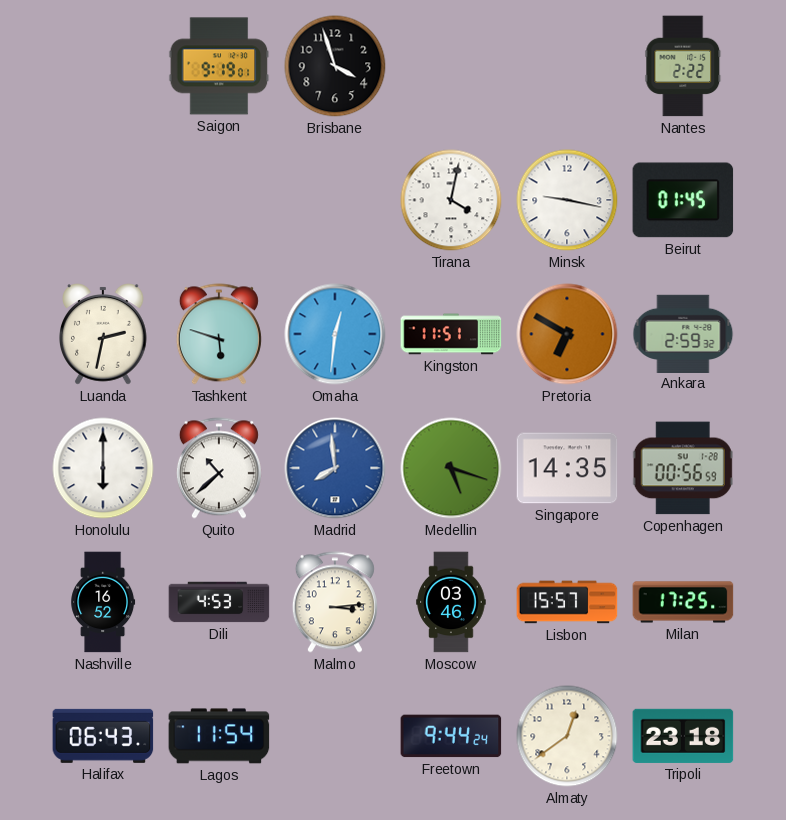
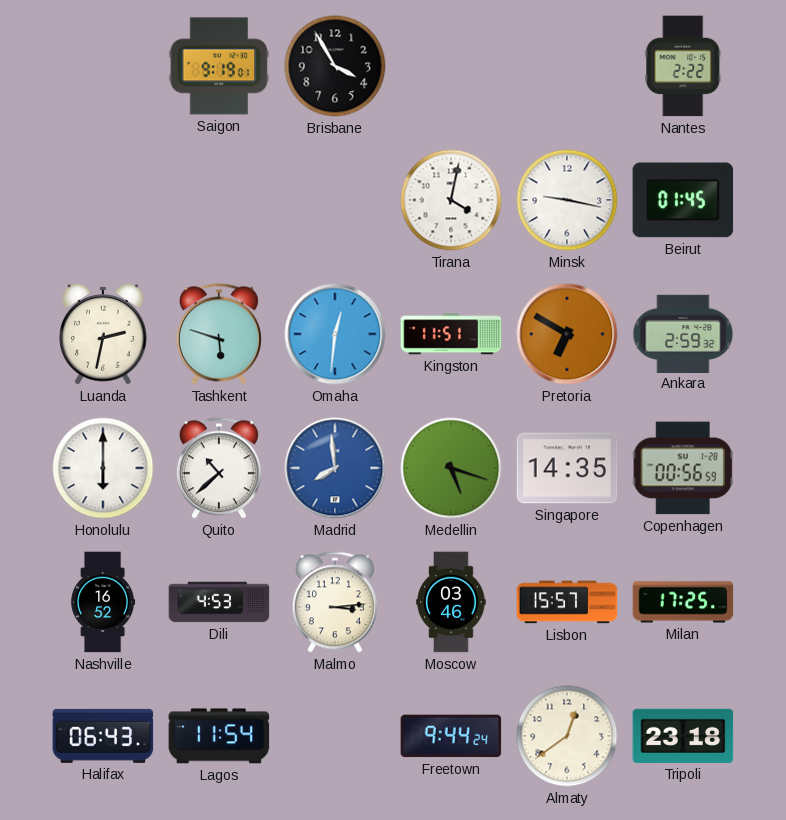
Brisbane: 3:57 -> 3:55
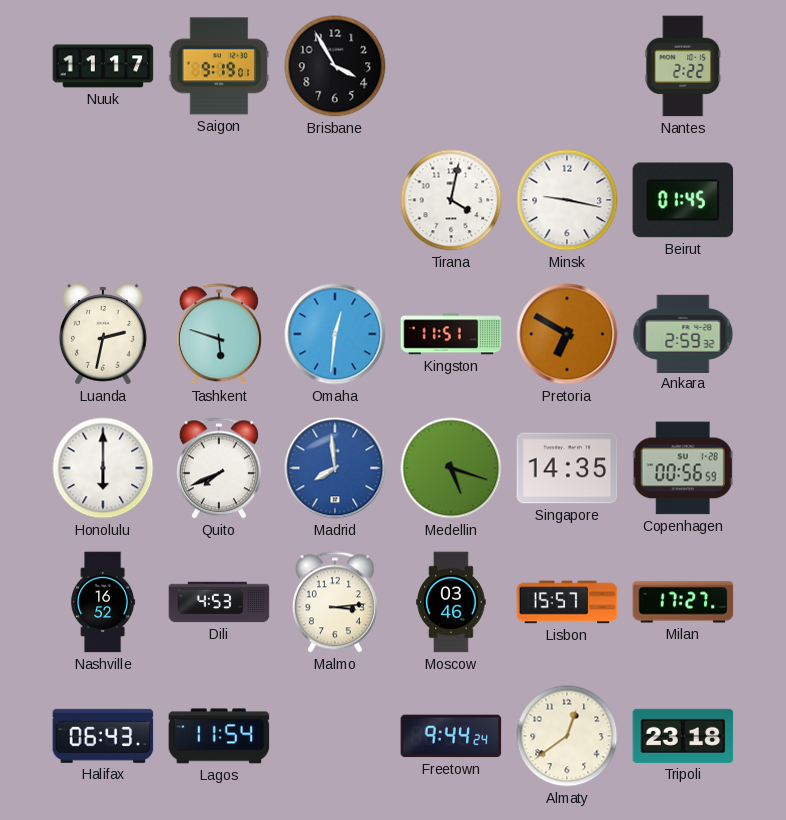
Nuuk: none -> 11:17
Quito: 10:38 -> 7:41
Milan: 17:25 -> 17:27
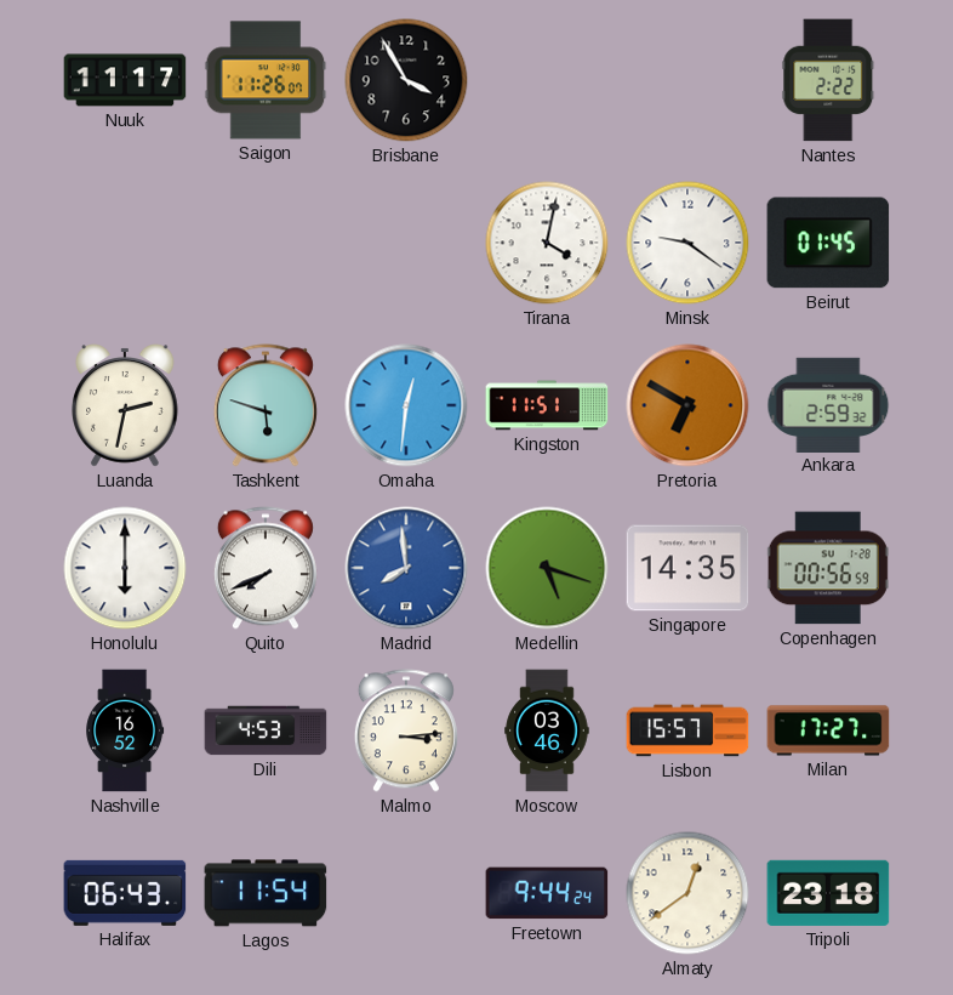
Saigon: 9:19 -> 11:26
Minsk: 9:17 -> 9:21
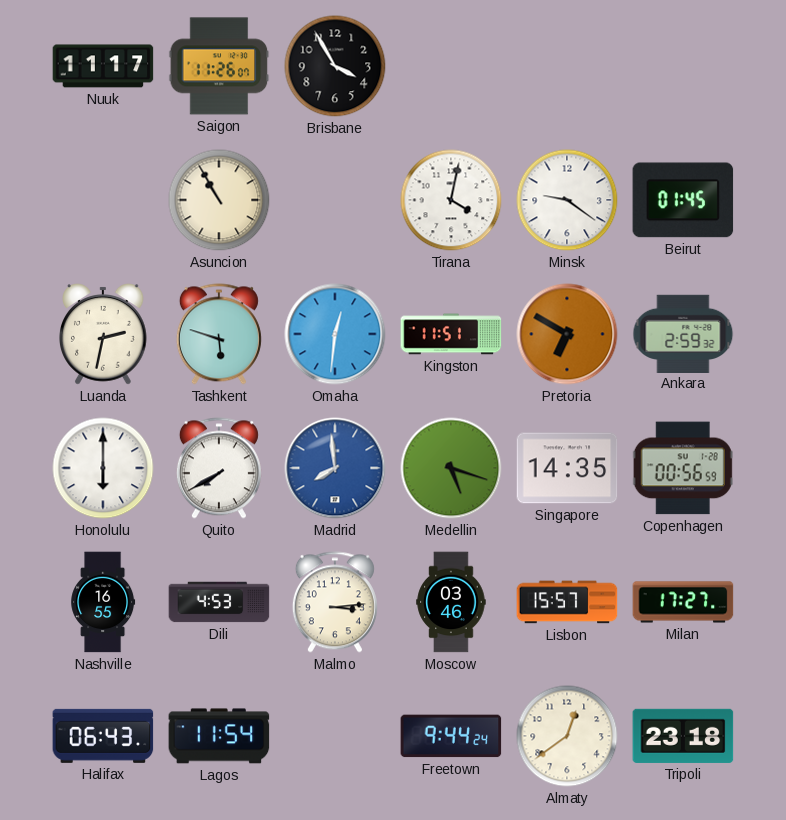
Nantes: 2:22 -> none
Asuncion: none -> 10:55
Quito: 7:41 -> 7:40
Nashville: 16:52 -> 16:55
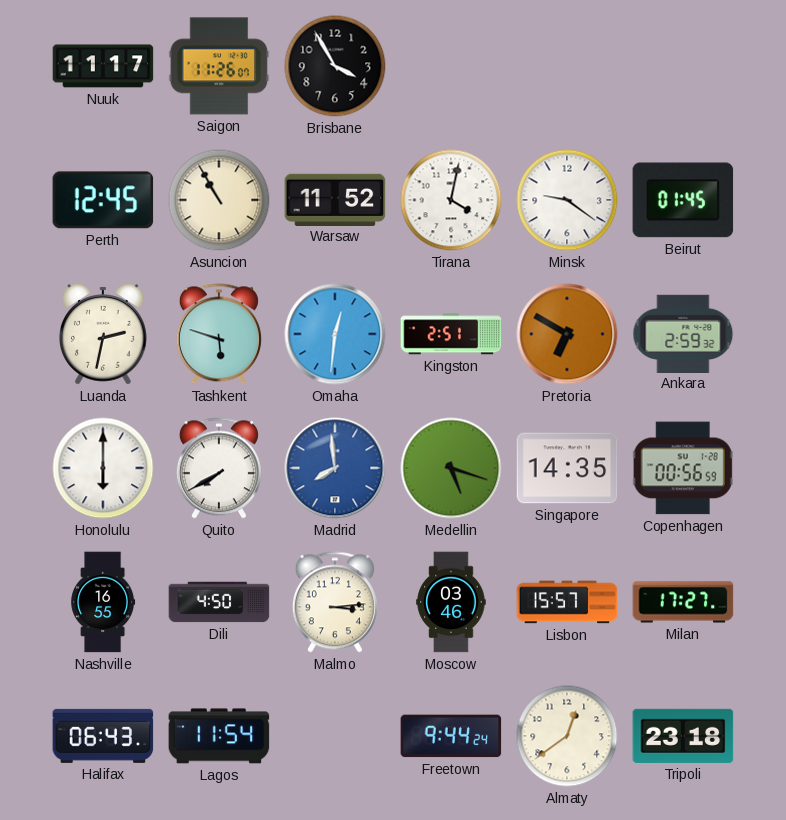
Perth: none -> 12:45
Warsaw: none -> 11:52
Kingston: 11:51 -> 2:51
Dili: 4:53 -> 4:50
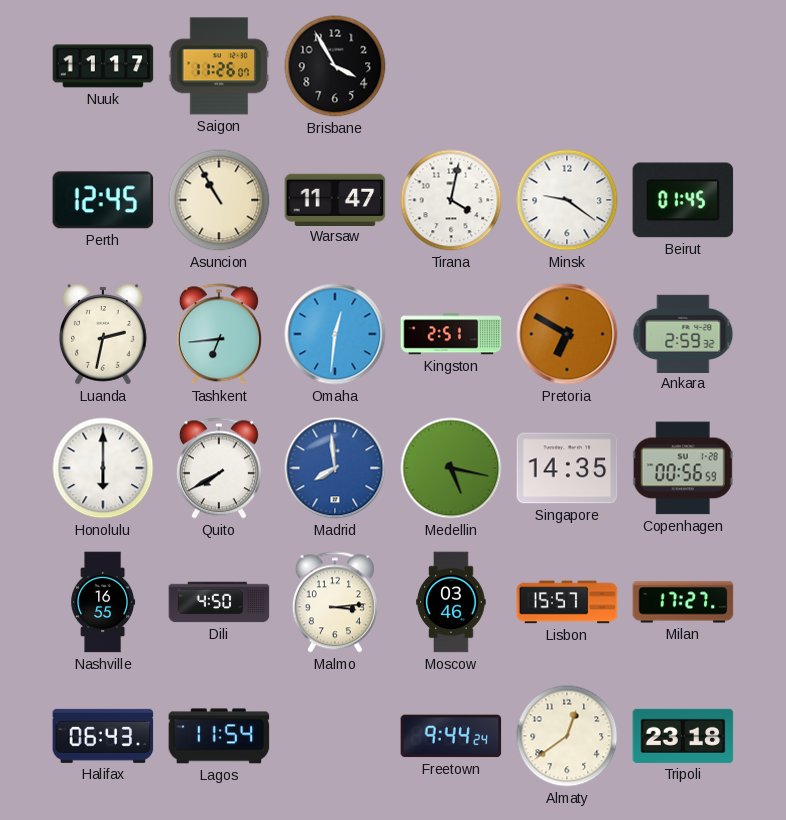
Warsaw: 11:52 -> 11:47
Tashkent: 5:48 -> 6:44
Medellin: 5:18 -> 5:17
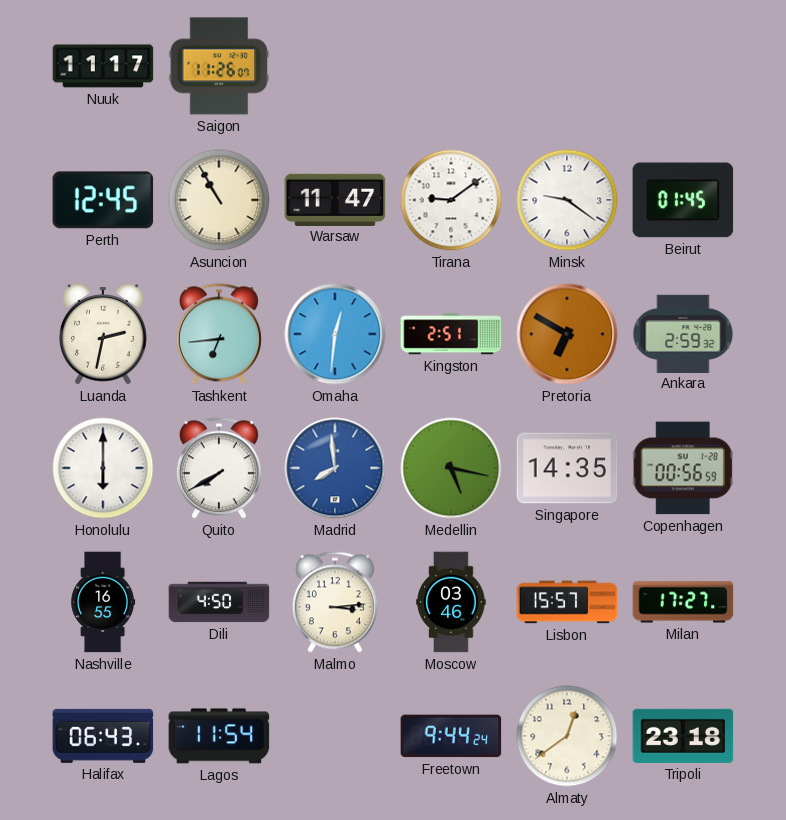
Brisbane: 3:55 -> none
Tirana: 4:02 -> 9:09
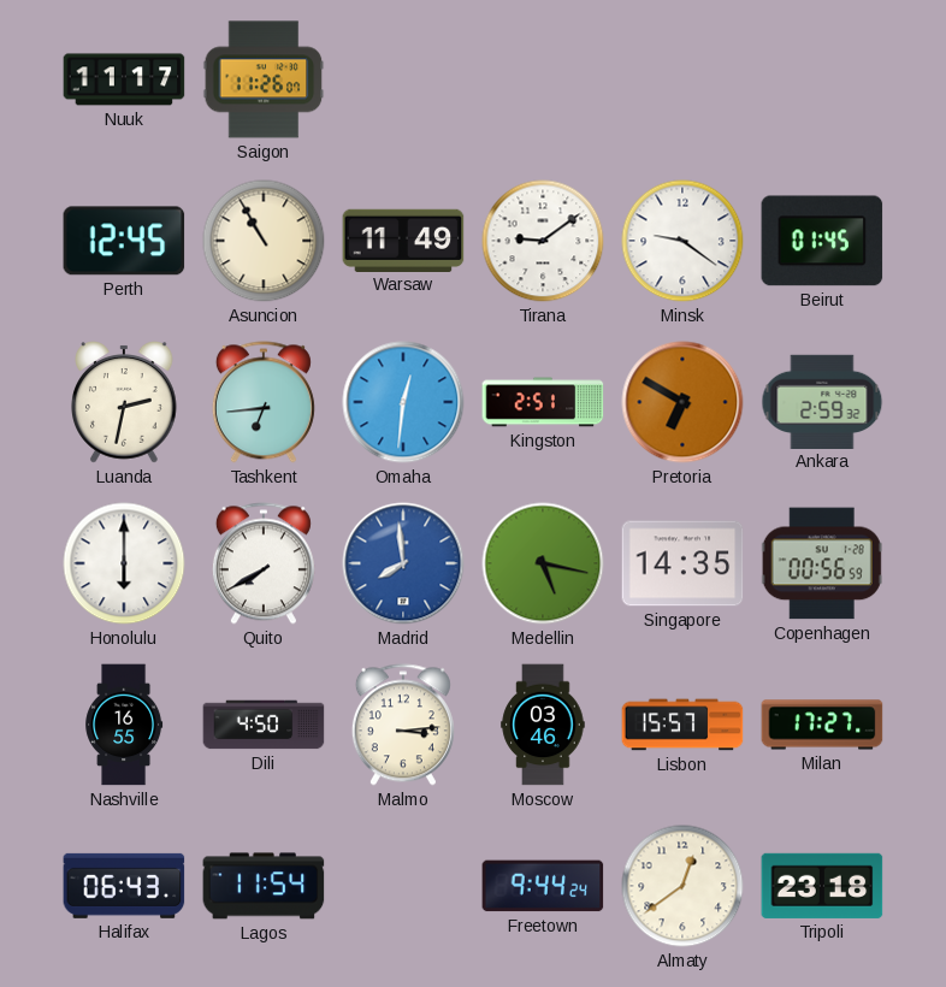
Warsaw: 11:47 -> 11:49
